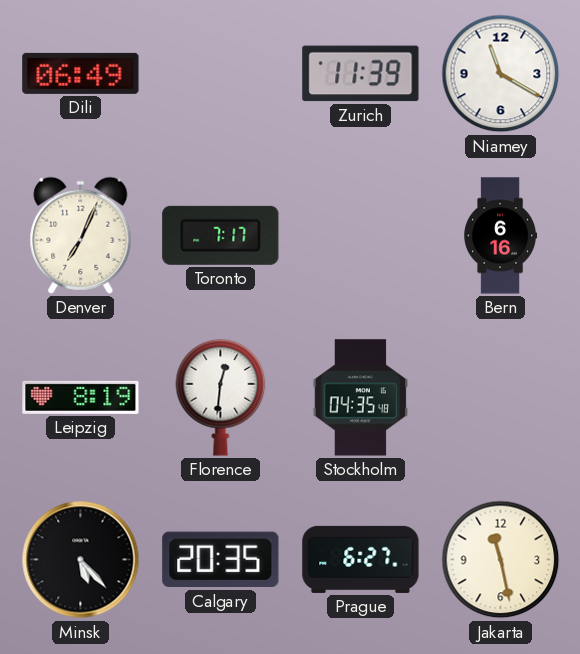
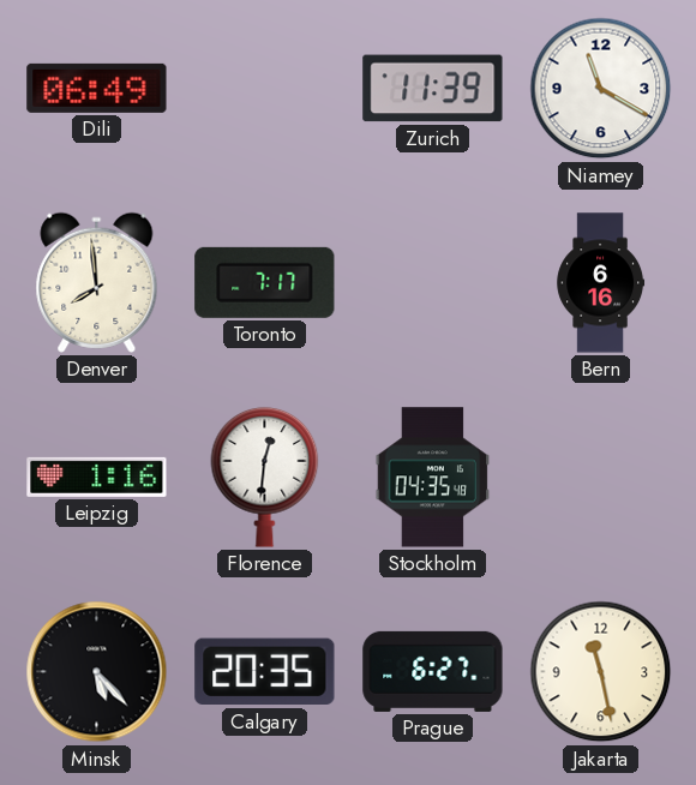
Denver: 7:04 -> 7:59
Leipzig: 8:19 -> 1:16
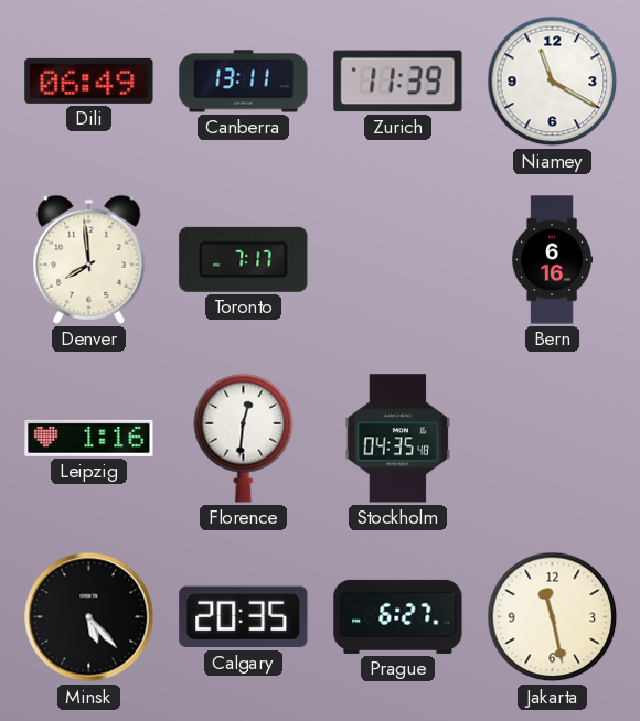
Canberra: none -> 13:11
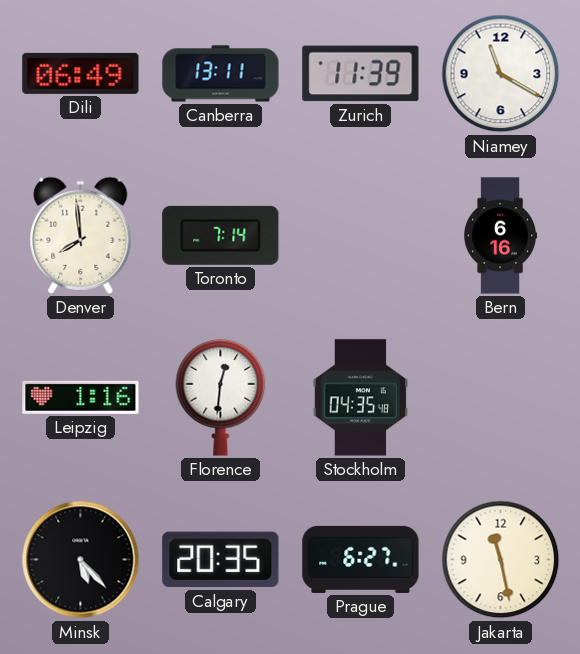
Toronto: 7:17 -> 7:14
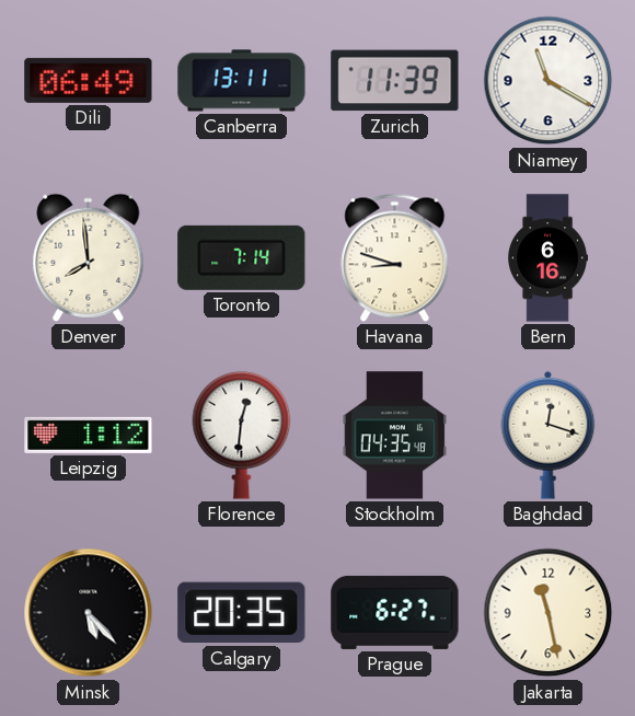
Havana: none -> 8:48
Leipzig: 1:16 -> 1:12
Baghdad: none -> 12:18
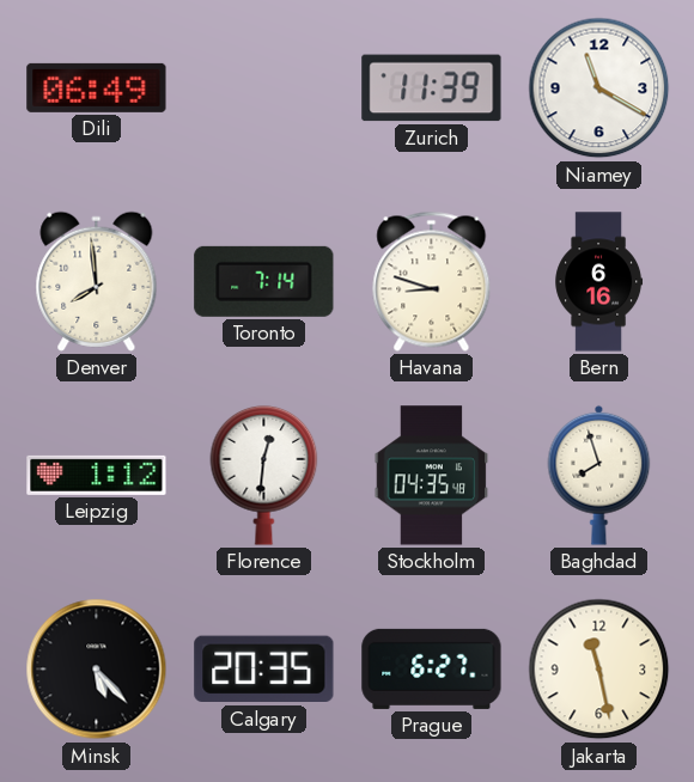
Canberra: 13:11 -> none
Baghdad: 12:18 -> 7:57
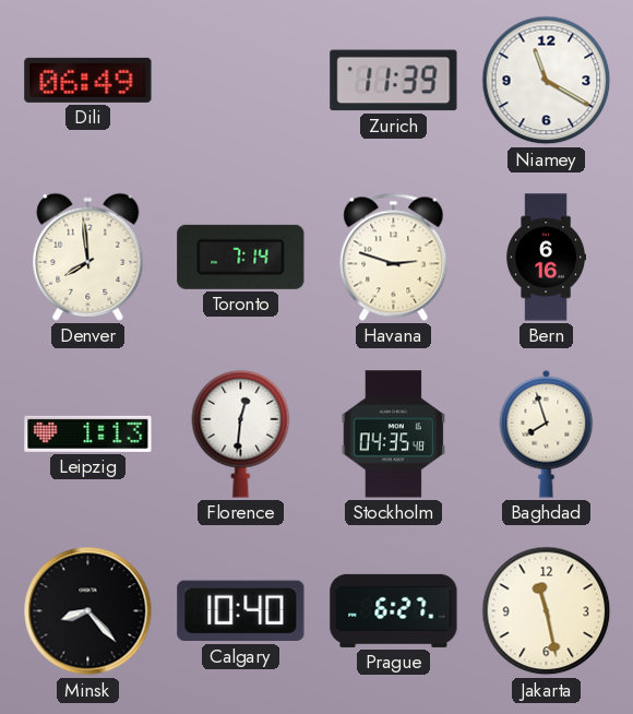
Havana: 8:48 -> 2:48
Leipzig: 1:12 -> 1:13
Minsk: 5:23 -> 8:23
Calgary: 20:35 -> 10:40
